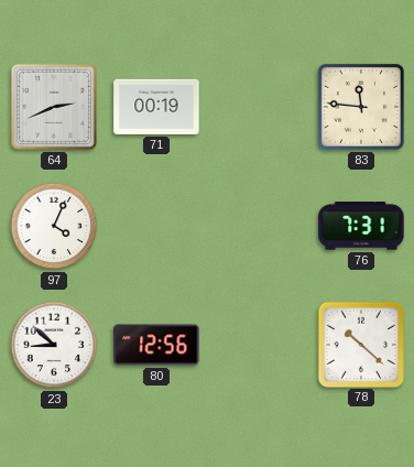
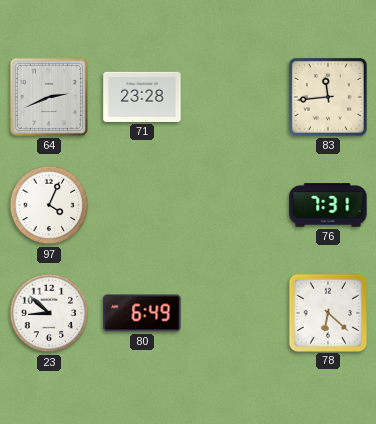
71: 00:19 -> 23:28
83: 11:46 -> 11:44
80: 12:56 -> 6:49
78: 10:22 -> 6:22
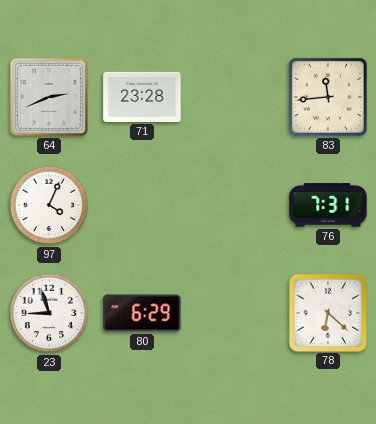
23: 8:52 -> 8:57
80: 6:49 -> 6:29
